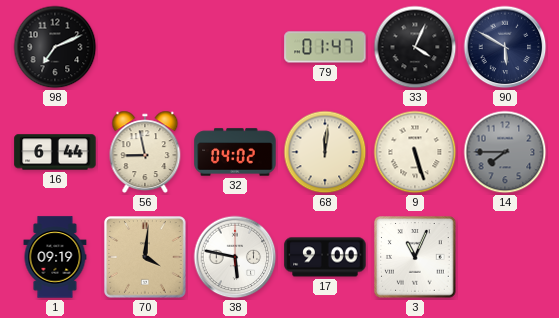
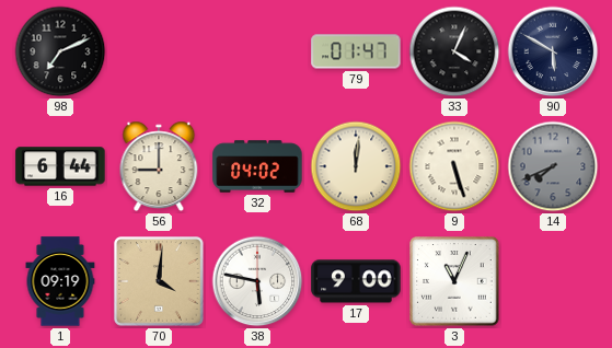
56: 8:58 -> 9:00
14: 7:45 -> 7:41
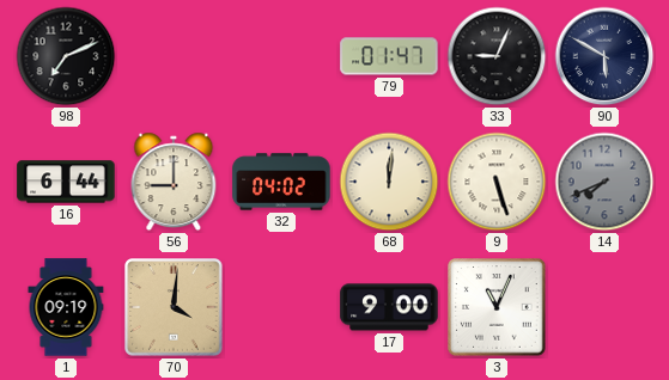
33: 4:04 -> 9:04
38: 5:47 -> none
